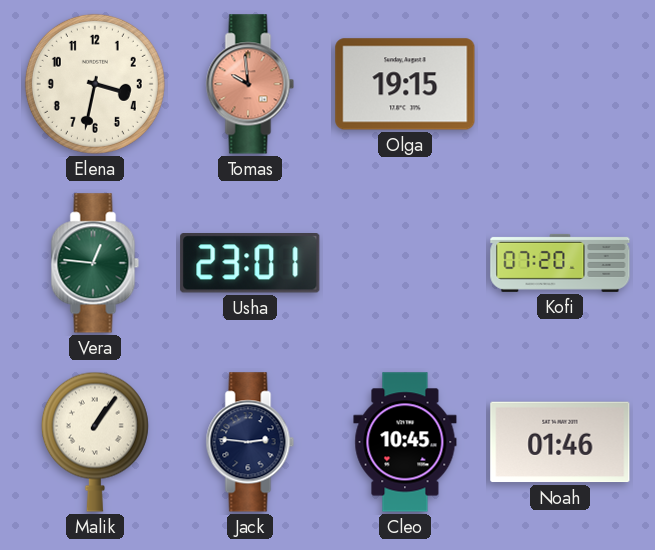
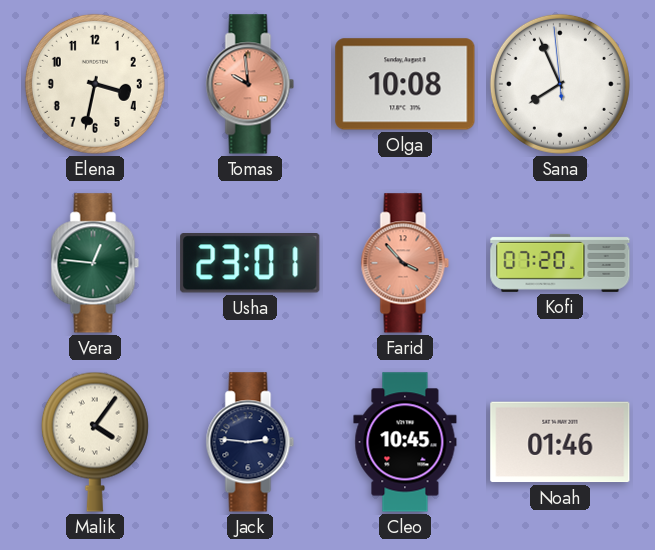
Olga: 19:15 -> 10:08
Sana: none -> 7:55
Farid: none -> 3:53
Malik: 1:06 -> 4:06
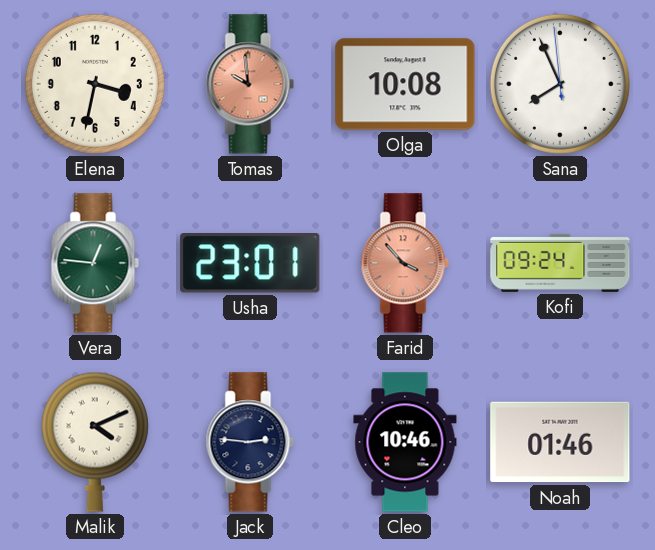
Kofi: 07:20 -> 09:24
Malik: 4:06 -> 4:11
Cleo: 10:45 -> 10:46
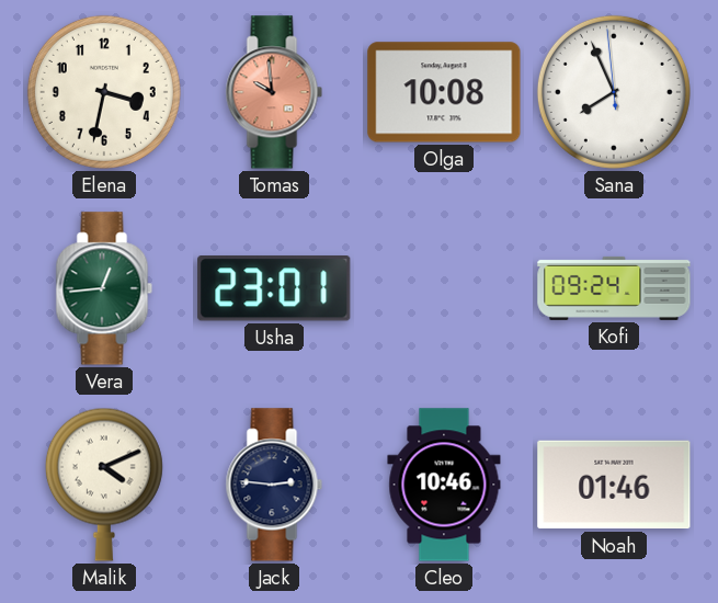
Vera: 12:46 -> 12:44
Farid: 3:53 -> none
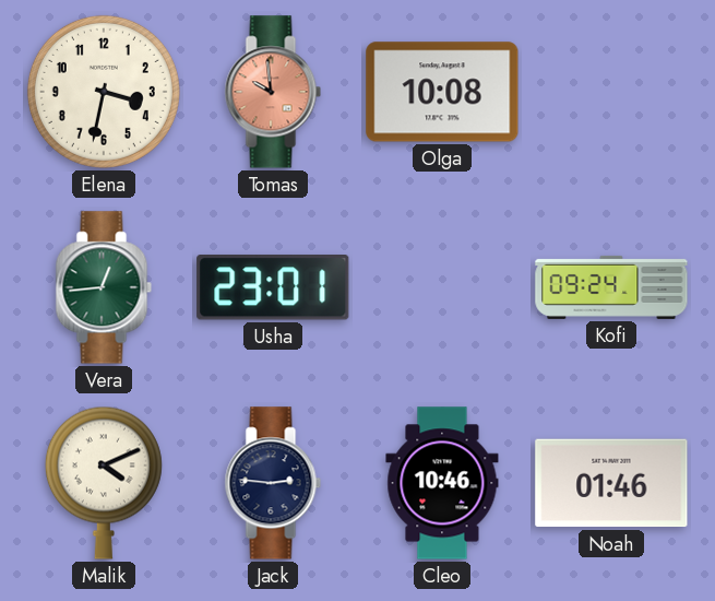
Sana: 7:55 -> none
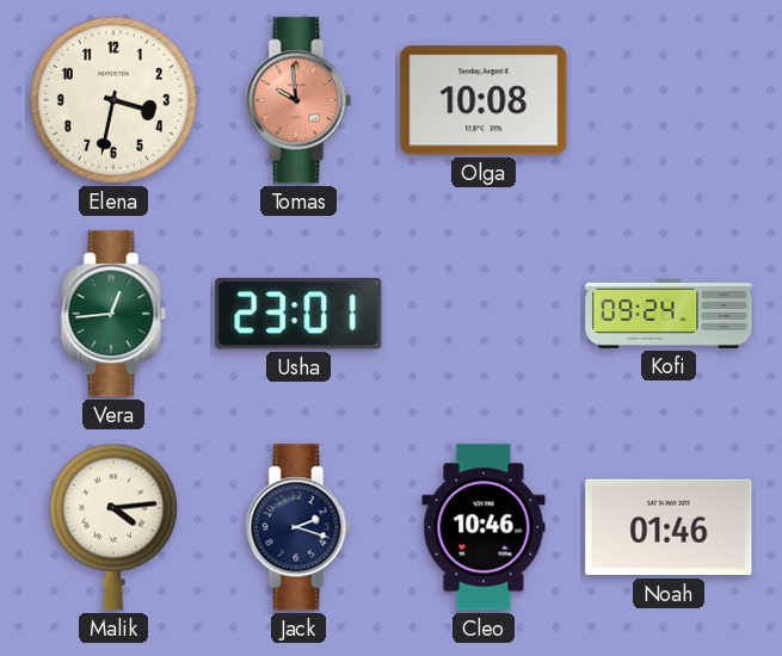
Malik: 4:11 -> 4:14
Jack: 2:46 -> 2:18
